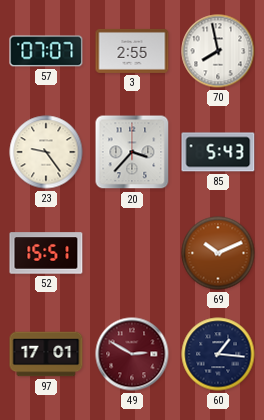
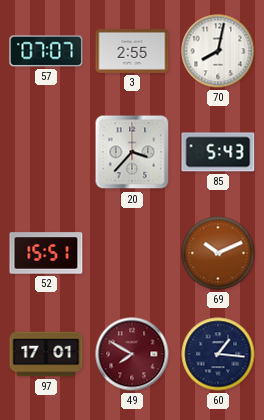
70: 7:58 -> 8:02
23: 9:24 -> none
49: 2:50 -> 7:50
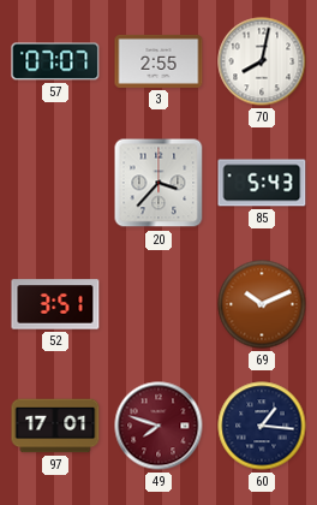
52: 15:51 -> 3:51
49: 7:50 -> 7:48
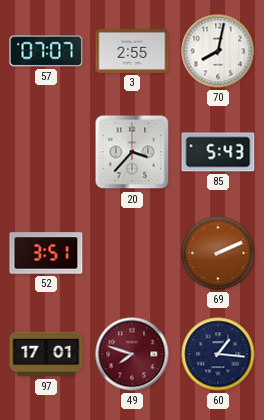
69: 10:11 -> 2:11
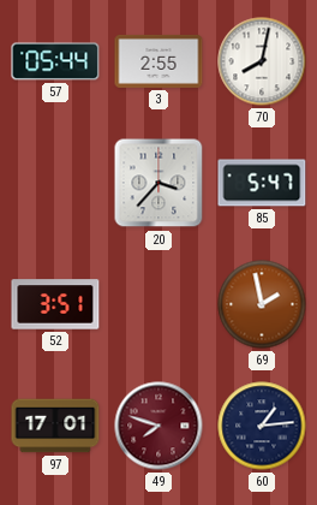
57: 07:07 -> 05:44
85: 5:43 -> 5:47
69: 2:11 -> 1:58
60: 1:16 -> 1:14
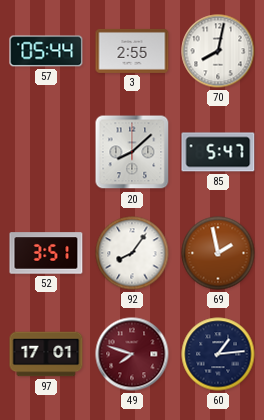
20: 3:37 -> 8:08
92: none -> 8:06
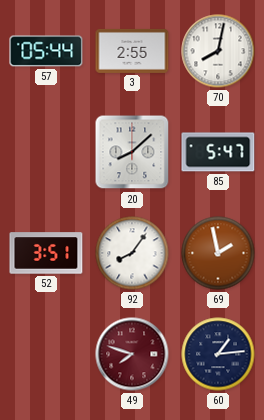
97: 17:01 -> none
